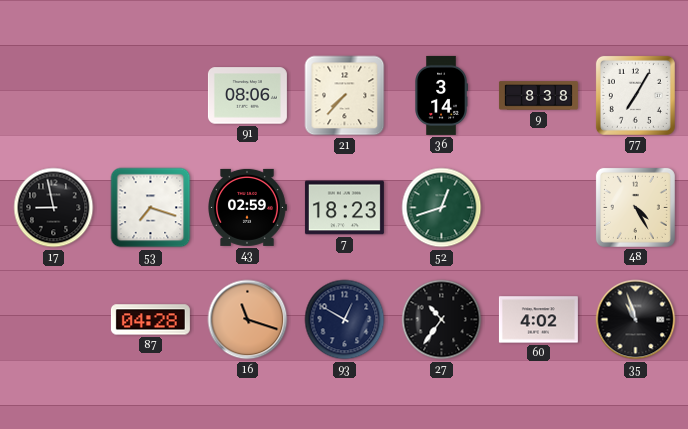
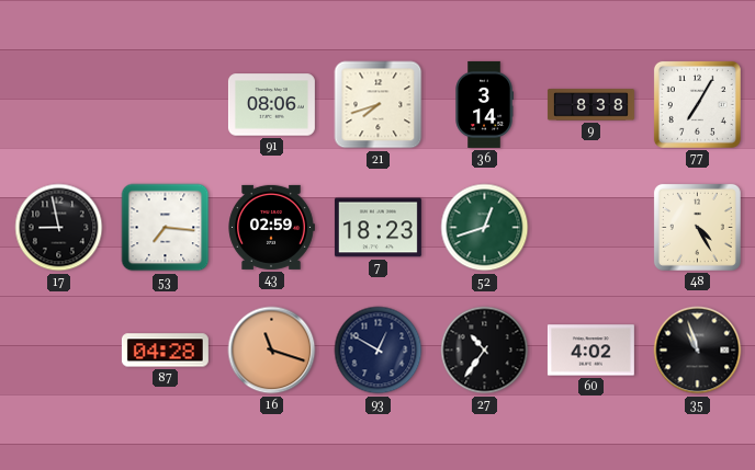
21: 7:37 -> 7:42
53: 7:18 -> 7:16
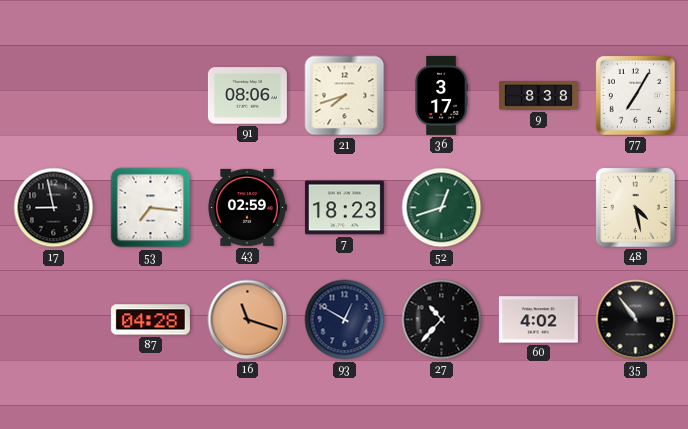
36: 3:14 -> 3:17
48: 4:25 -> 4:28
27: 10:36 -> 10:37
35: 10:57 -> 10:54
